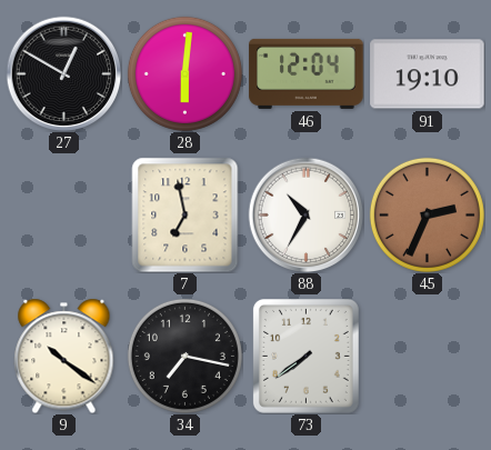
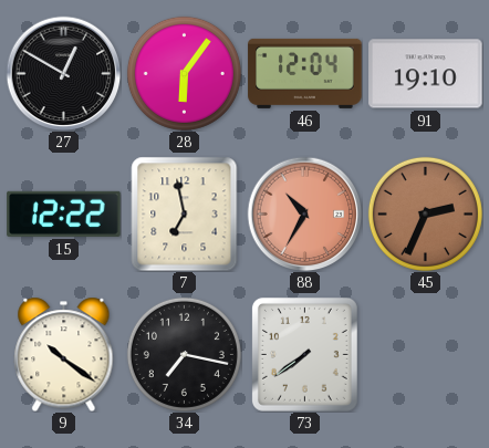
28: 6:01 -> 6:06
15: none -> 12:22
88 dial: white -> salmon
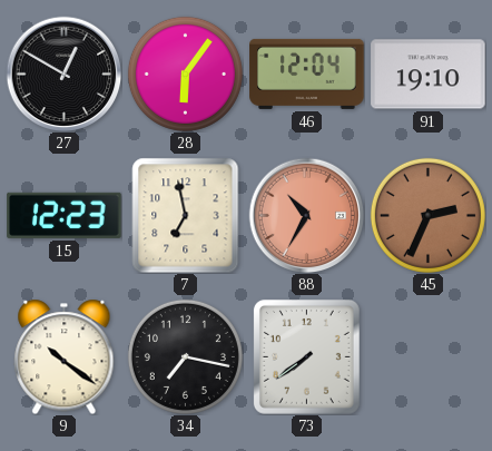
15: 12:22 -> 12:23
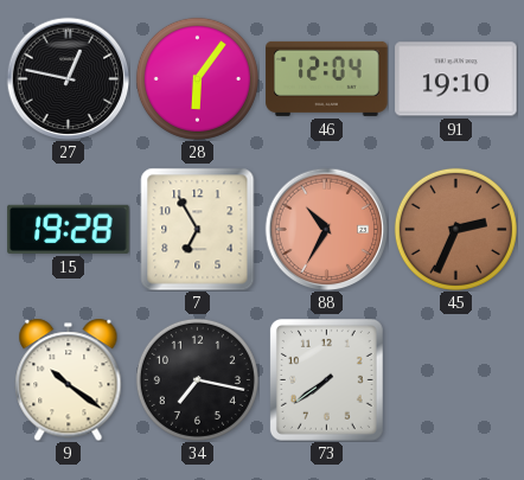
27: 12:50 -> 12:47
15: 12:23 -> 19:28
7: 6:58 -> 6:55
